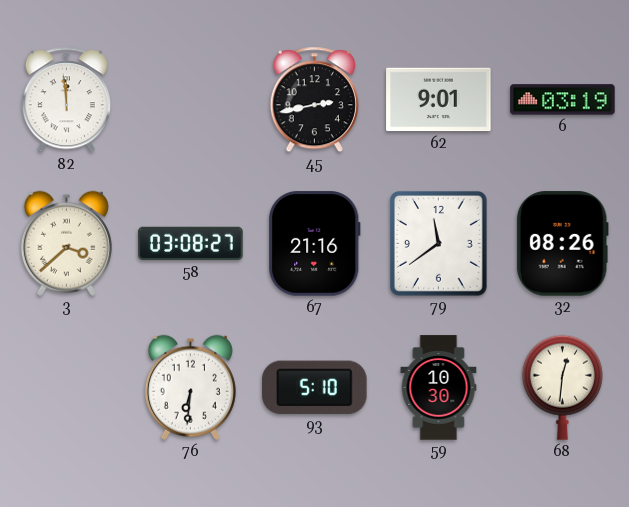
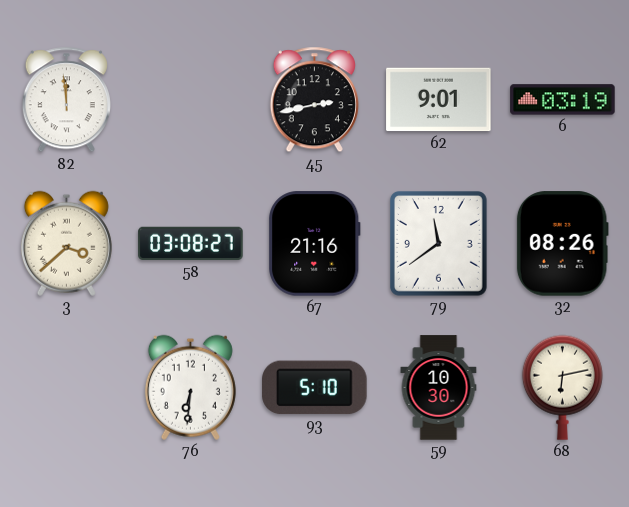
68: 12:31 -> 6:13
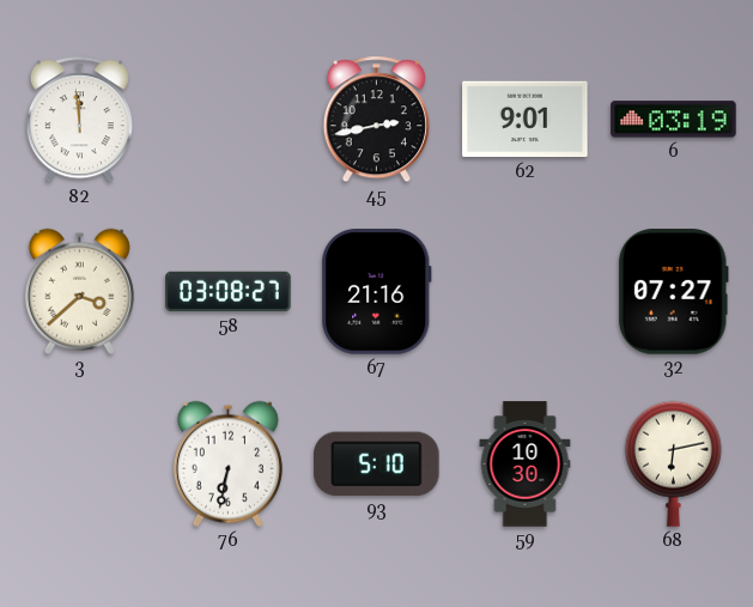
79: 11:39 -> none
32: 08:26 -> 07:27
76: 6:31 -> 6:32
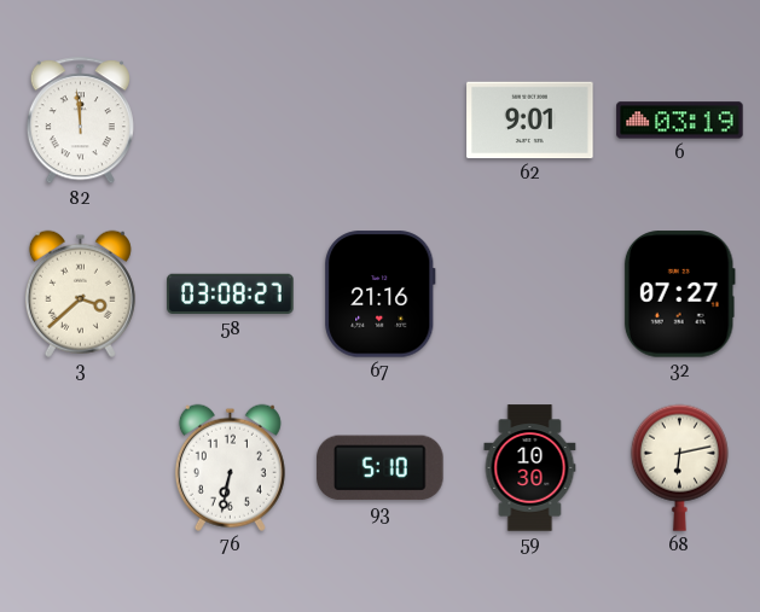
45: 2:43 -> none
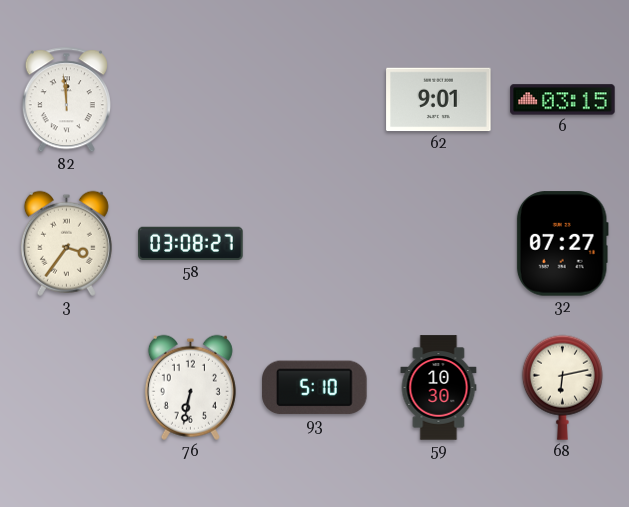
6: 03:19 -> 03:15
3: 3:38 -> 3:36
67: 21:16 -> none
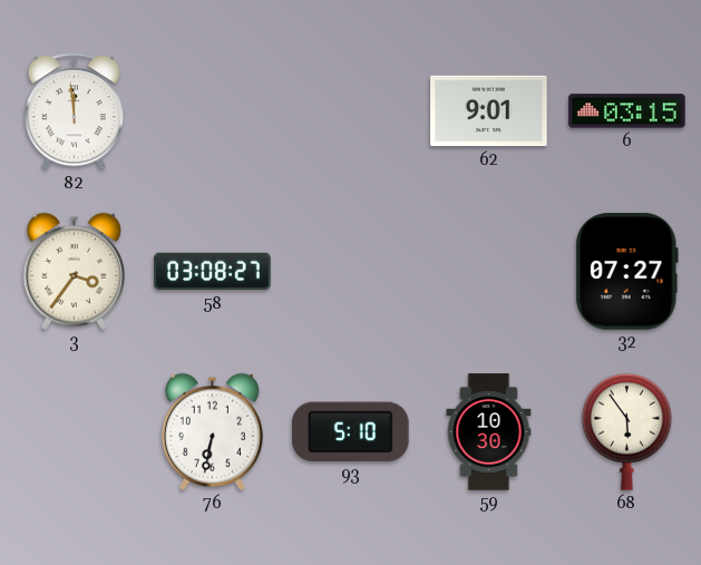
68: 6:13 -> 5:54
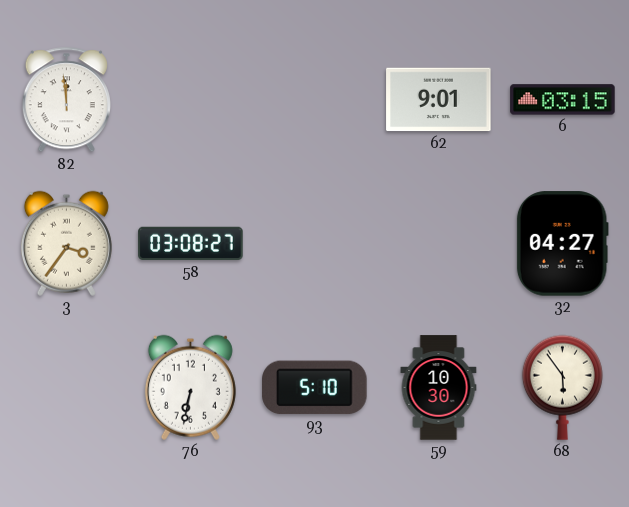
32: 07:27 -> 04:27
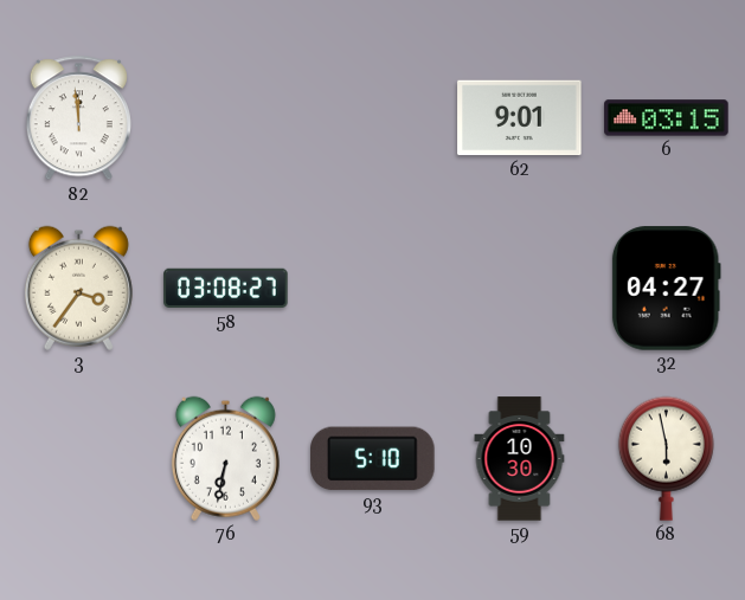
68: 5:54 -> 5:58
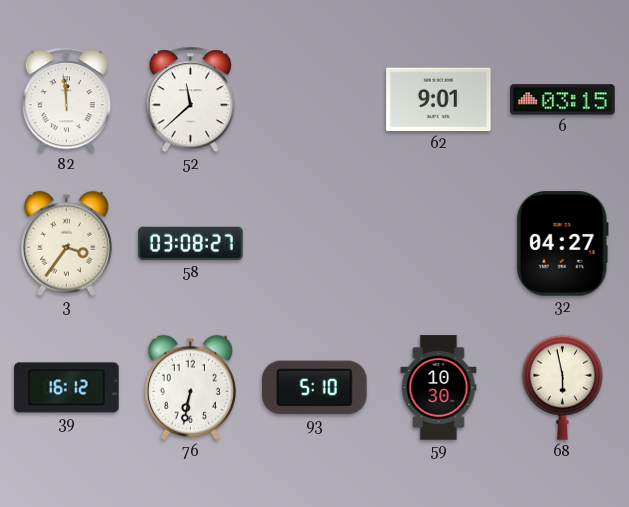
52: none -> 11:38
39: none -> 16:12
